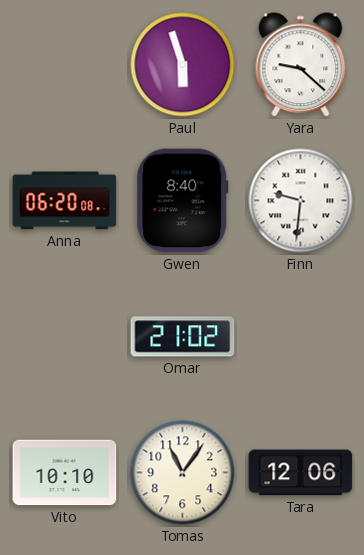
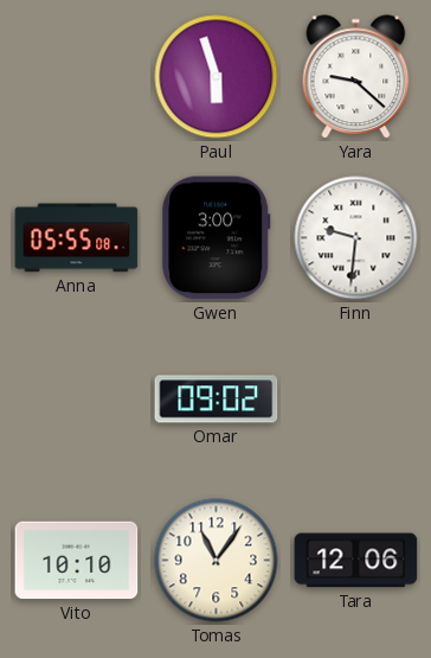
Anna: 06:20 -> 05:55
Gwen: 8:40 -> 3:00
Omar: 21:02 -> 09:02
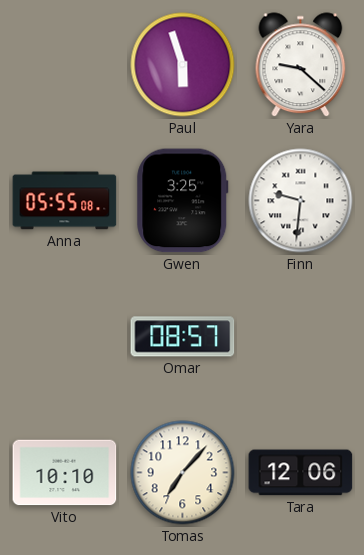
Gwen: 3:00 -> 3:25
Omar: 09:02 -> 08:57
Tomas: 11:06 -> 7:07
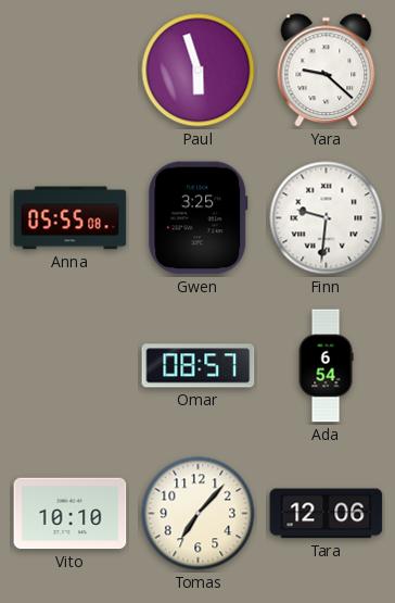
Ada: none -> 6:54
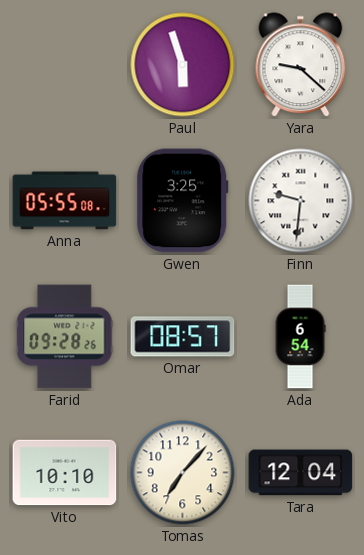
Farid: none -> 09:28
Tara: 12:06 -> 12:04
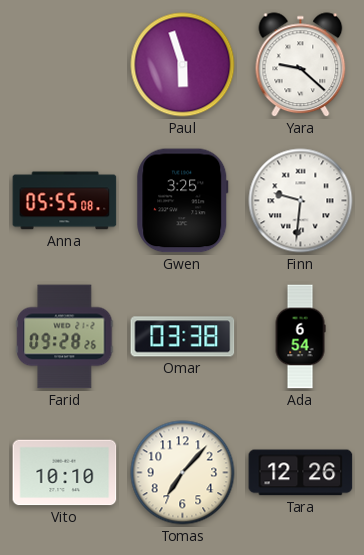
Omar: 08:57 -> 03:38
Tara: 12:04 -> 12:26
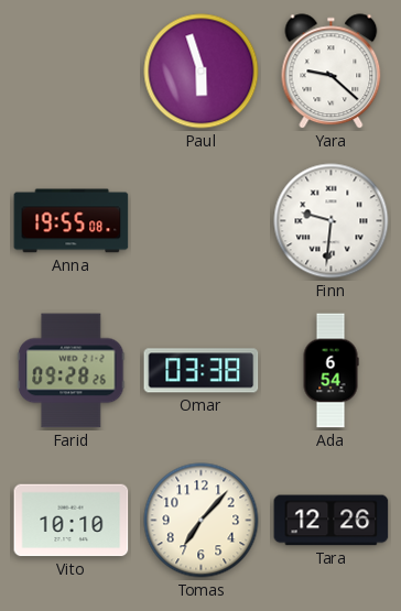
Anna: 05:55 -> 19:55
Gwen: 3:25 -> none
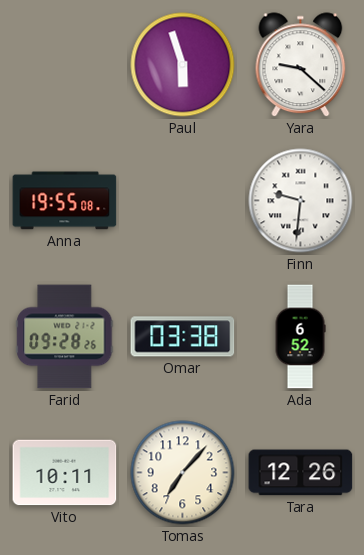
Ada: 6:54 -> 6:52
Vito: 10:10 -> 10:11
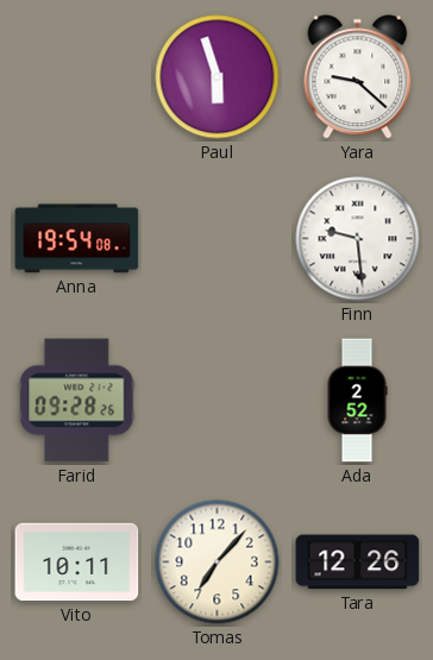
Anna: 19:55 -> 19:54
Finn: 9:31 -> 9:29
Omar: 03:38 -> none
Ada: 6:52 -> 2:52
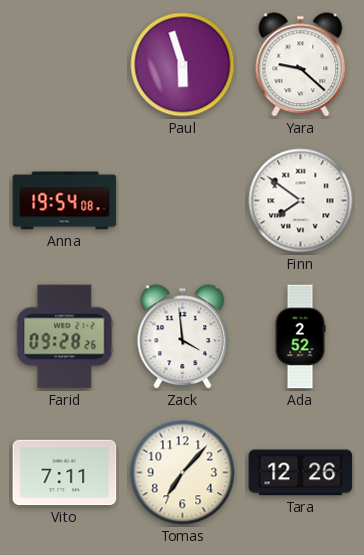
Finn: 9:29 -> 7:51
Zack: none -> 3:59
Vito: 10:11 -> 7:11
